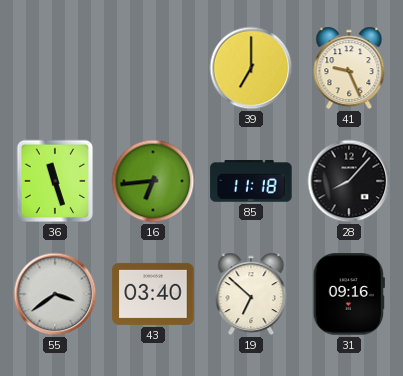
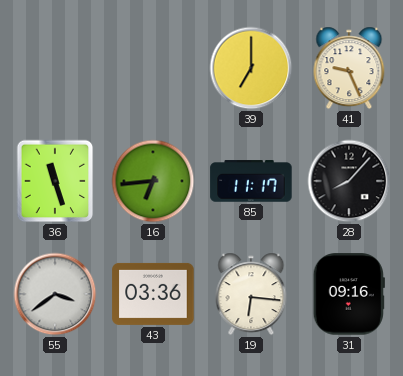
85: 11:18 -> 11:17
43: 03:40 -> 03:36
19: 6:52 -> 6:16
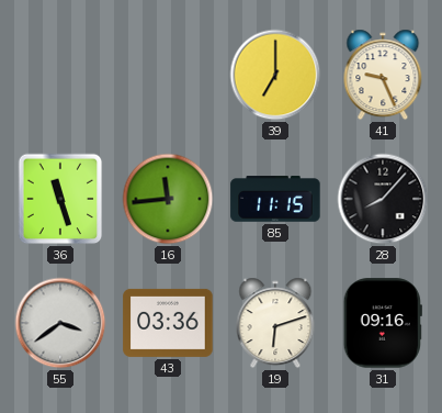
16: 6:44 -> 11:44
85: 11:17 -> 11:15
19: 6:16 -> 6:12
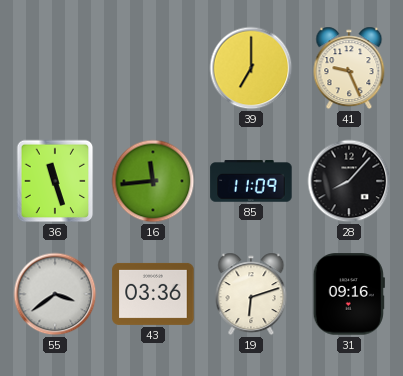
85: 11:15 -> 11:09
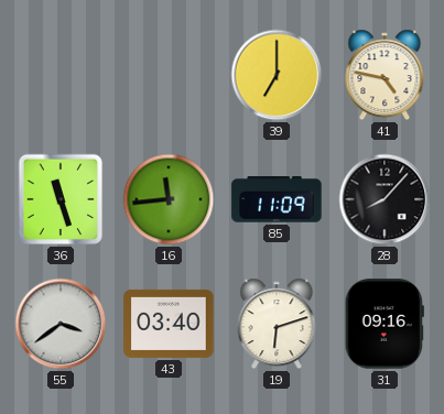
41: 9:26 -> 4:47
43: 03:36 -> 03:40
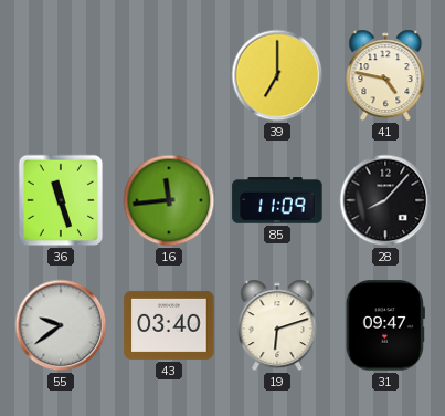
55: 3:39 -> 9:39
31: 09:16 -> 09:47
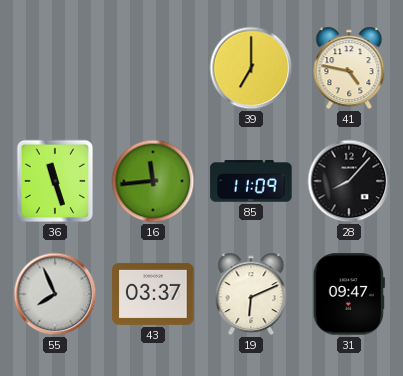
55: 9:39 -> 7:56
43: 03:40 -> 03:37
19: 6:12 -> 6:11
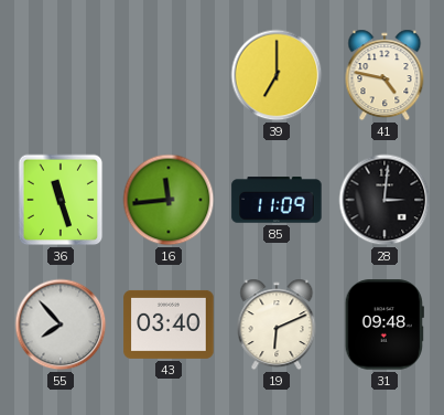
28: 8:07 -> 3:01
55: 7:56 -> 7:53
43: 03:37 -> 03:40
31: 09:47 -> 09:48
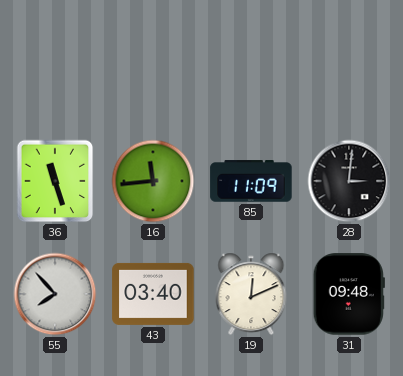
39: 7:00 -> none
41: 4:47 -> none
19: 6:11 -> 12:11
